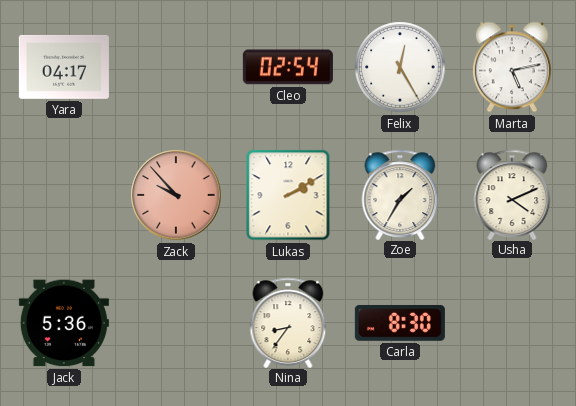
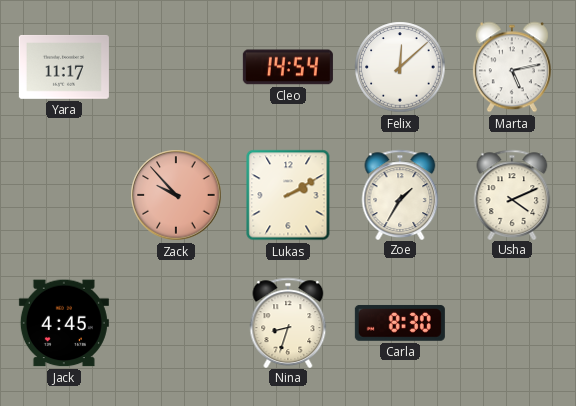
Yara: 04:17 -> 11:17
Cleo: 02:54 -> 14:54
Felix: 12:25 -> 12:08
Jack: 5:36 -> 4:45
Nina: 8:36 -> 8:33
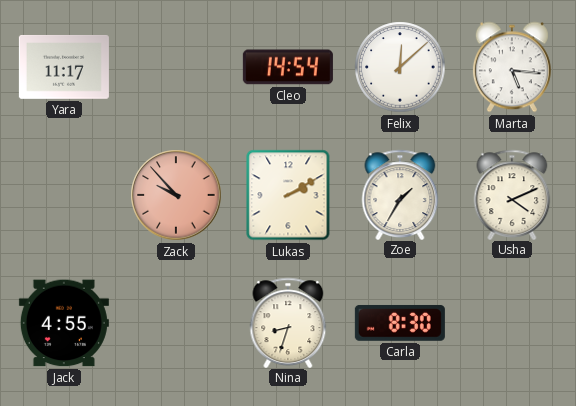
Marta: 5:13 -> 5:16
Jack: 4:45 -> 4:55
